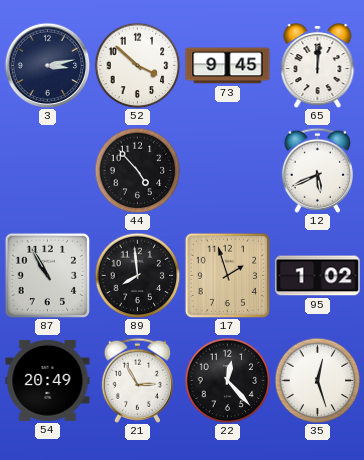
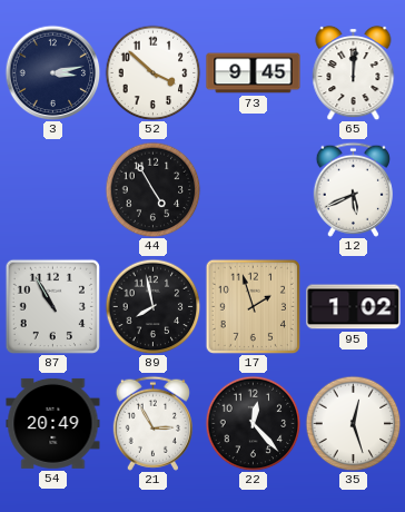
44: 4:53 -> 4:55
89: 7:59 -> 7:58
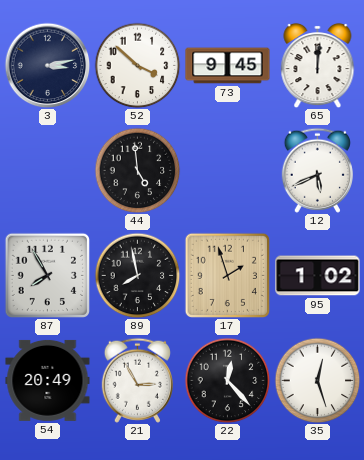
44: 4:55 -> 4:59
87: 10:55 -> 7:55
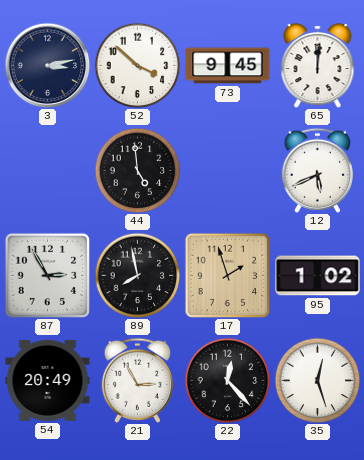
87: 7:55 -> 2:55
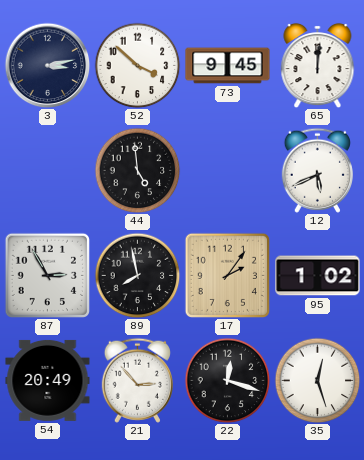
17: 1:57 -> 2:06
21: 2:55 -> 2:53
22: 12:23 -> 12:18
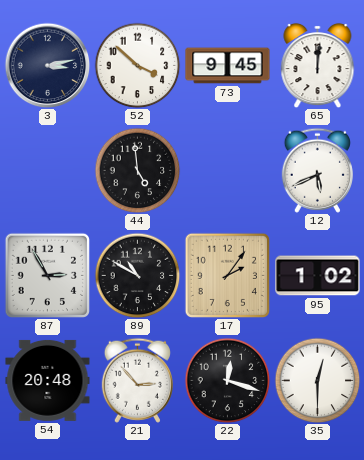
89: 7:58 -> 10:50
54: 20:49 -> 20:48
35: 12:27 -> 12:30
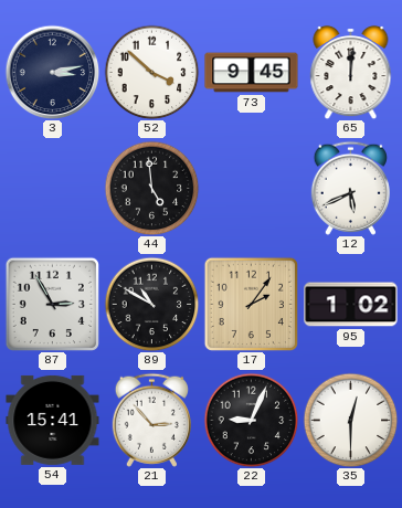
54: 20:48 -> 15:41
22: 12:18 -> 9:04
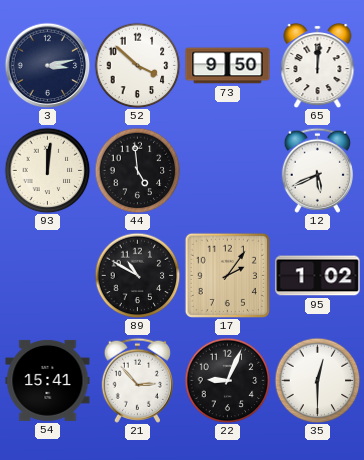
73: 9:45 -> 9:50
93: none -> 12:01
87: 2:55 -> none
